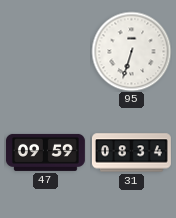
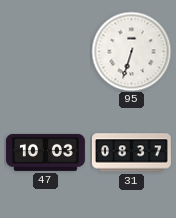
47: 09:59 -> 10:03
31: 08:34 -> 08:37
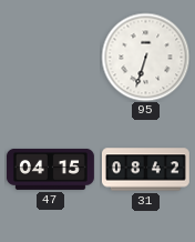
47: 10:03 -> 04:15
31: 08:37 -> 08:42
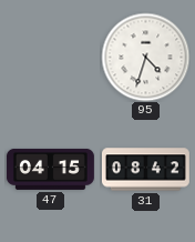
95: 6:33 -> 4:33
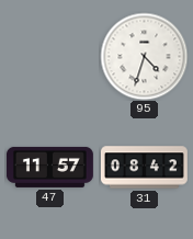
47: 04:15 -> 11:57
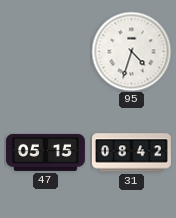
47: 11:57 -> 05:15
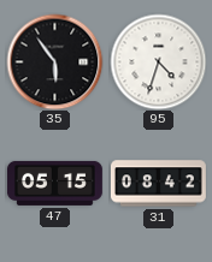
35: none -> 5:54
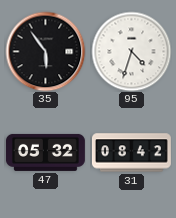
47: 05:15 -> 05:32
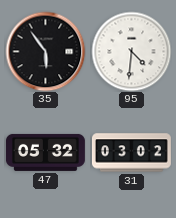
95: 4:33 -> 4:31
31: 08:42 -> 03:02
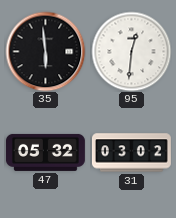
35: 5:54 -> 5:59
95: 4:31 -> 12:31
